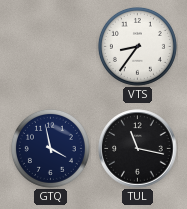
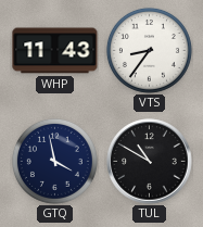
WHP: none -> 11:43
TUL: 11:17 -> 10:50
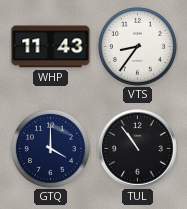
GTQ: 3:58 -> 4:00
TUL: 10:50 -> 10:54
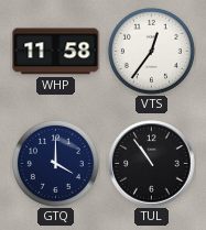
WHP: 11:43 -> 11:58
VTS: 8:36 -> 12:36
